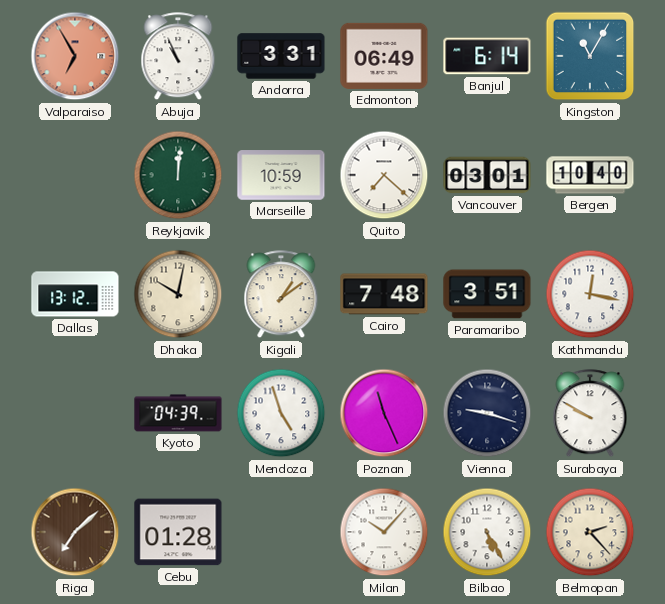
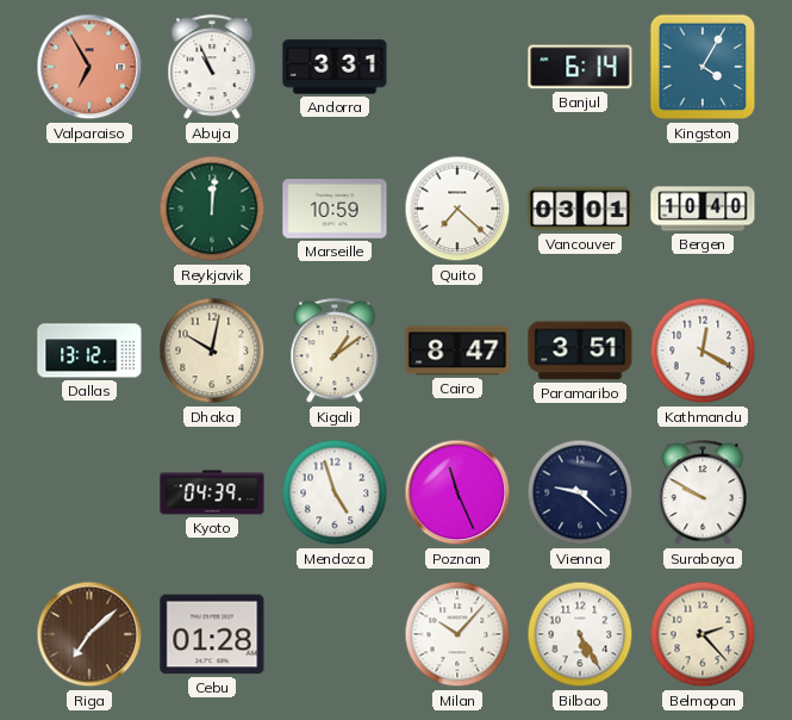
Edmonton: 06:49 -> none
Kingston: 11:05 -> 4:05
Cairo: 7:48 -> 8:47
Kathmandu: 12:17 -> 12:20
Vienna: 9:18 -> 9:22
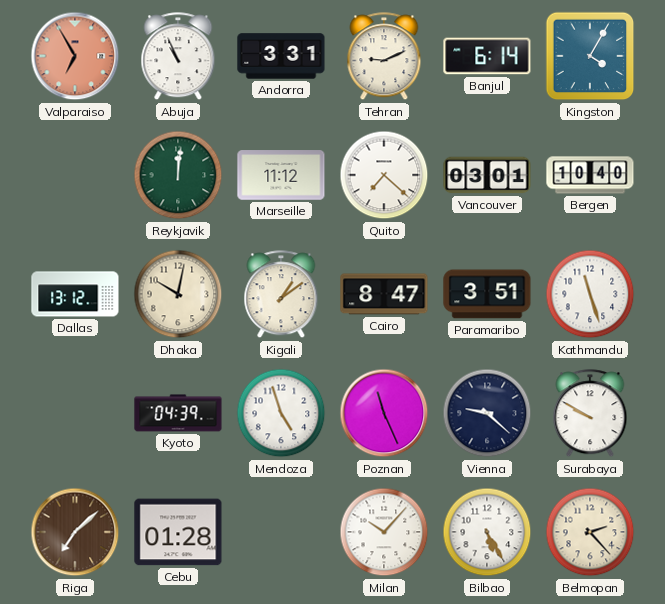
Tehran: none -> 9:11
Marseille: 10:59 -> 11:12
Kathmandu: 12:20 -> 11:27
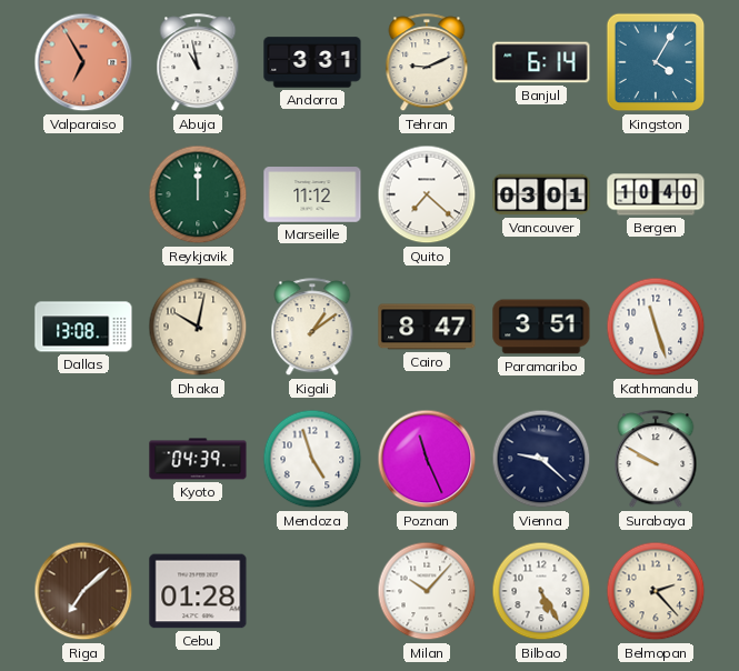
Abuja: 10:56 -> 10:58
Reykjavik: 12:01 -> 12:00
Dallas: 13:12 -> 13:08
